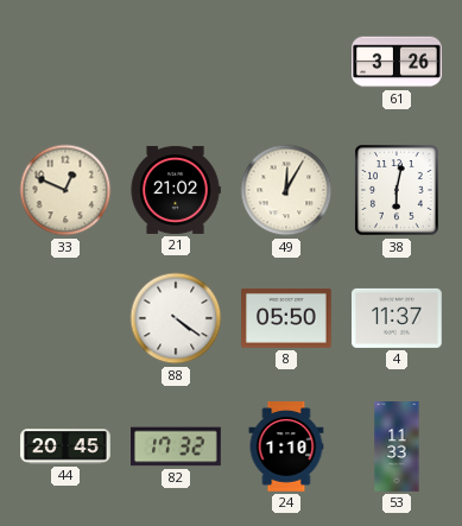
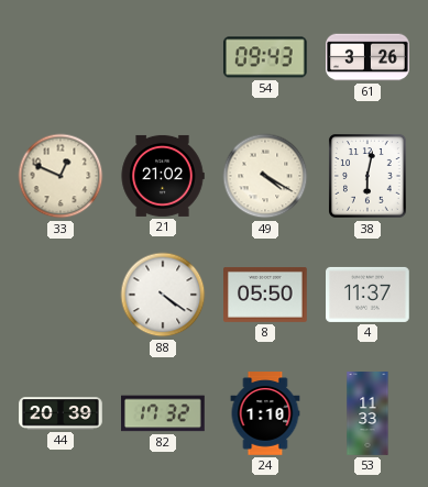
54: none -> 09:43
49: 12:05 -> 4:20
44: 20:45 -> 20:39
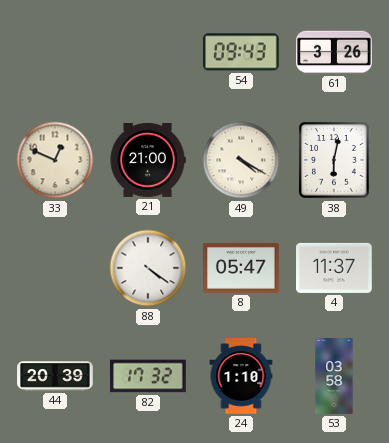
21: 21:02 -> 21:00
8: 05:50 -> 05:47
53: 11:33 -> 03:58
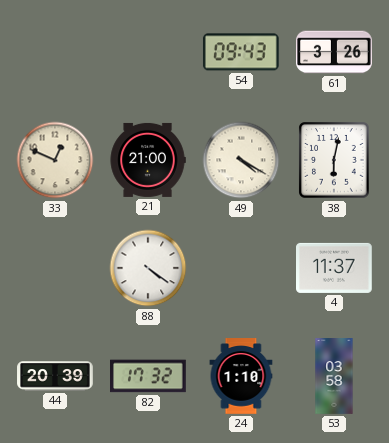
8: 05:47 -> none
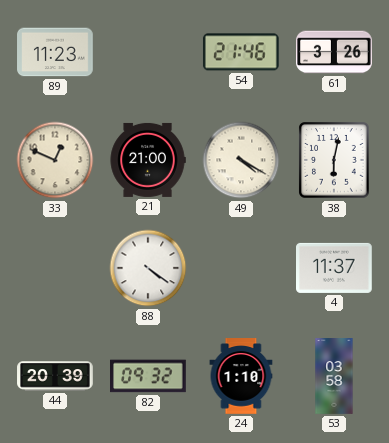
89: none -> 11:23
54: 09:43 -> 21:46
82: 17:32 -> 09:32
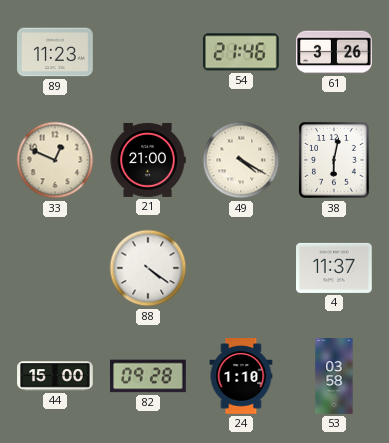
44: 20:39 -> 15:00
82: 09:32 -> 09:28
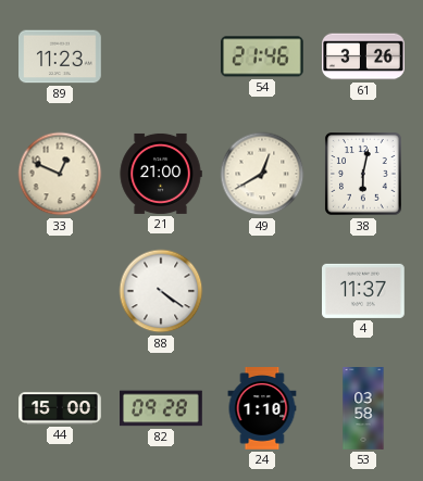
49: 4:20 -> 12:40
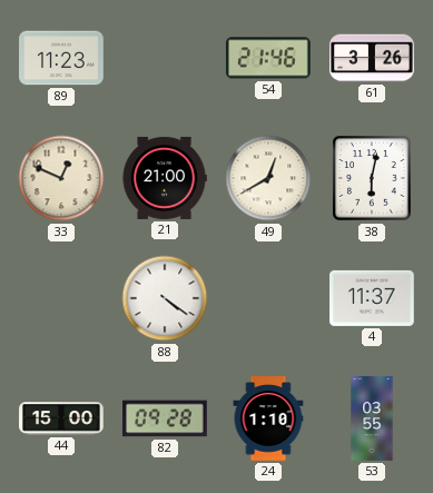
53: 03:58 -> 03:55
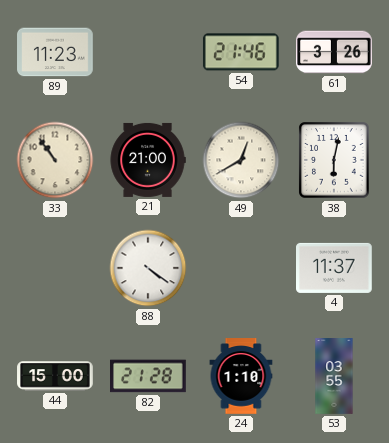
33: 12:49 -> 10:54
82: 09:28 -> 21:28
